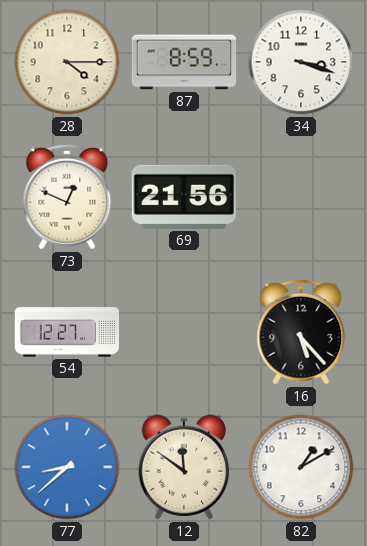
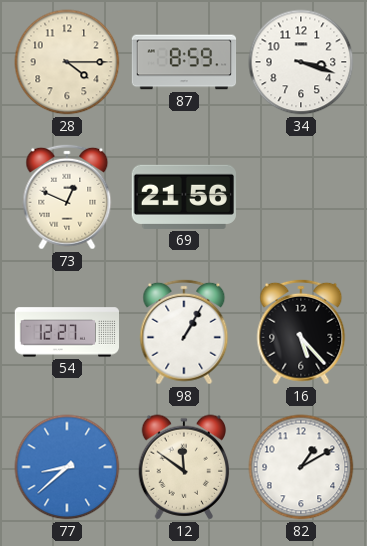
98: none -> 1:05
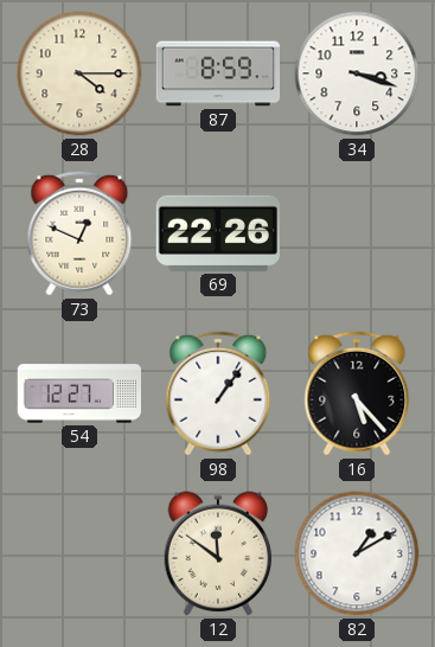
69: 21:56 -> 22:26
98: 1:05 -> 1:06
77: 8:38 -> none
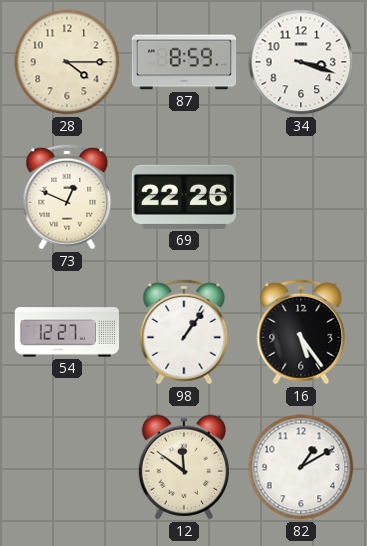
16: 5:23 -> 5:24
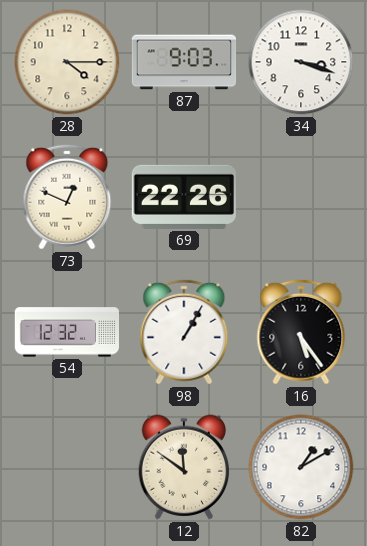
87: 8:59 -> 9:03
54: 12:27 -> 12:32
98: 1:06 -> 1:05
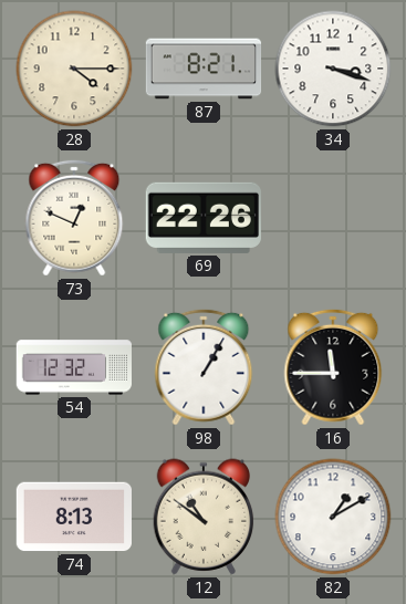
87: 9:03 -> 8:21
16: 5:24 -> 11:45
74: none -> 8:13
12: 11:51 -> 10:51
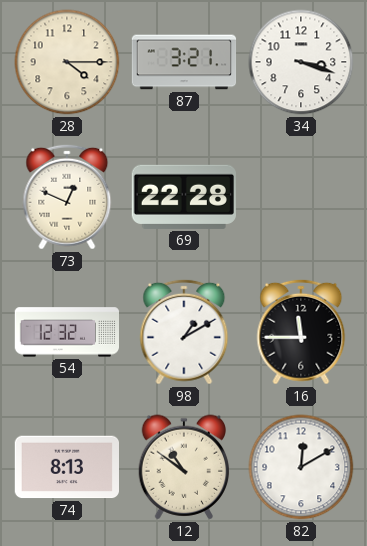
87: 8:21 -> 3:21
69: 22:26 -> 22:28
98: 1:05 -> 1:10
82: 1:10 -> 12:10
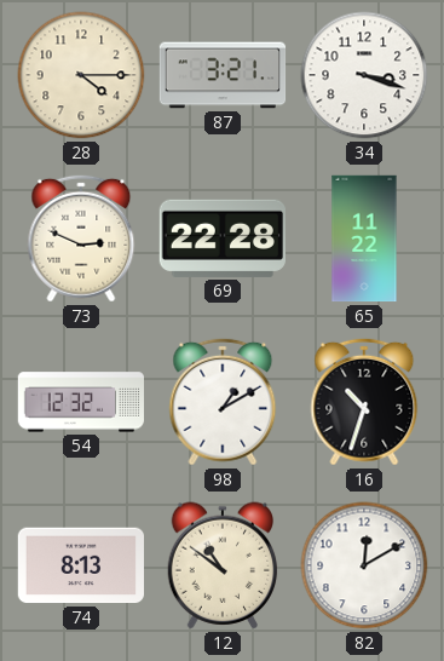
73: 12:49 -> 2:49
65: none -> 11:22
16: 11:45 -> 10:33
